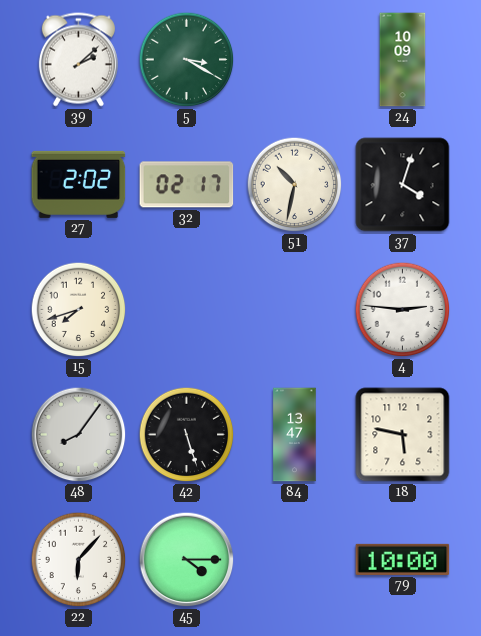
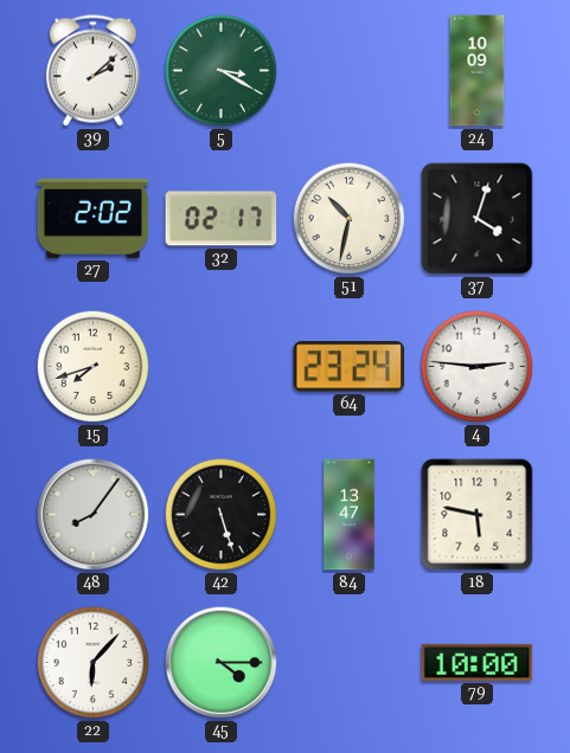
64: none -> 23:24
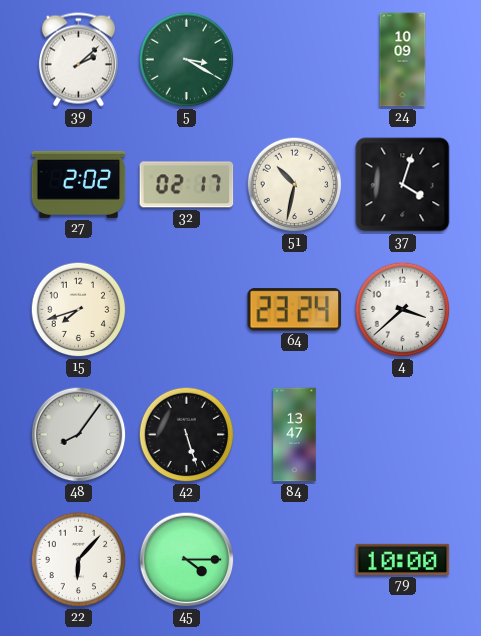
4: 2:46 -> 3:38
18: 5:47 -> none
